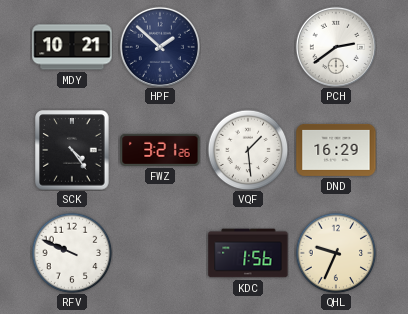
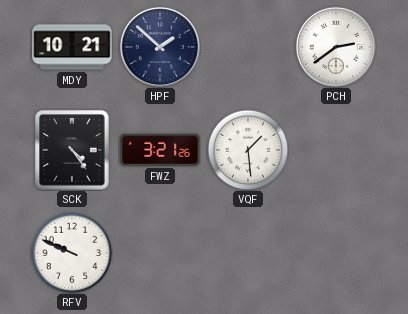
DND: 16:29 -> none
KDC: 1:56 -> none
QHL: 9:34 -> none
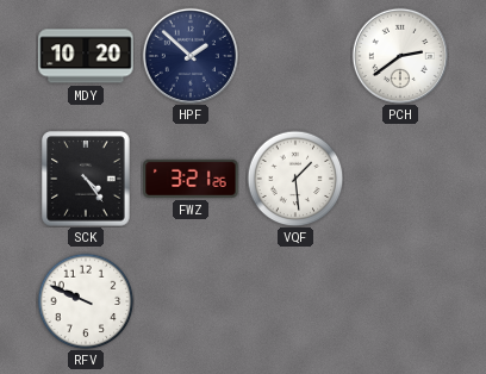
MDY: 10:21 -> 10:20
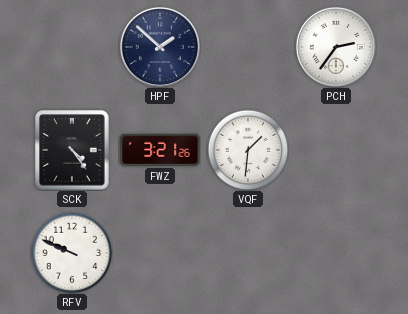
MDY: 10:20 -> none
PCH: 2:39 -> 2:36
VQF: 1:29 -> 1:31
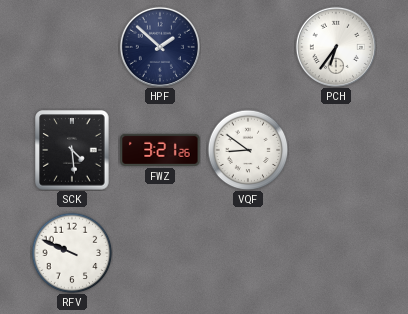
PCH: 2:36 -> 6:36
SCK: 4:24 -> 4:29
VQF: 1:31 -> 8:51
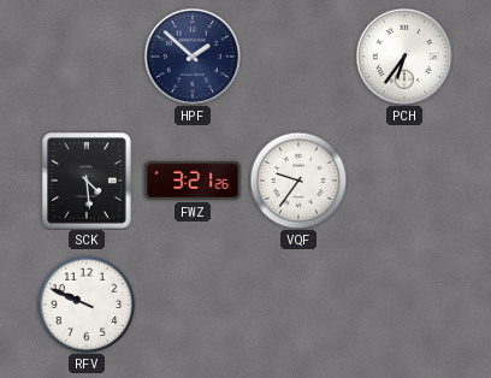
VQF: 8:51 -> 9:36
